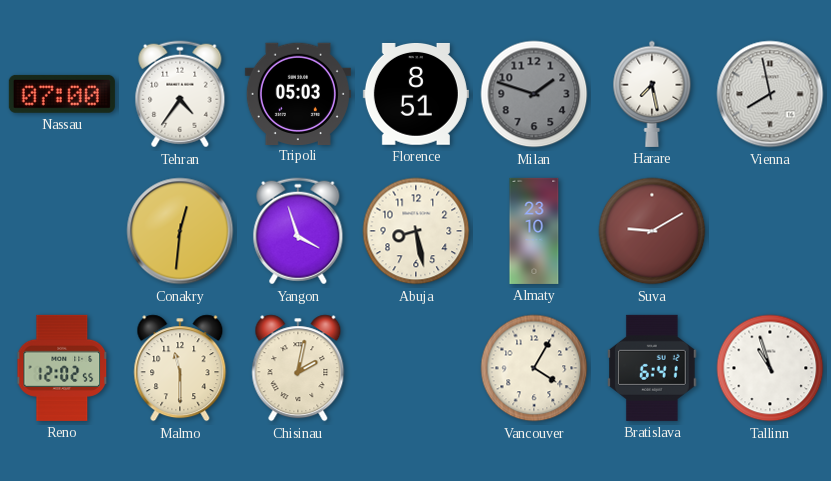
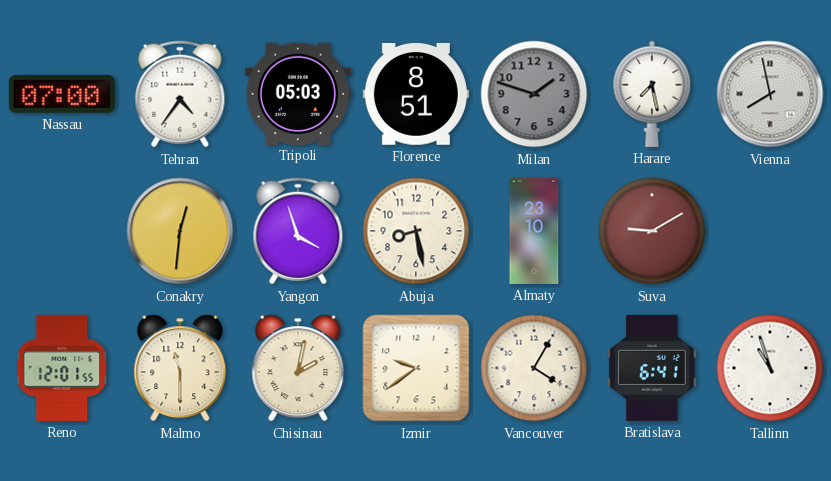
Reno: 12:02 -> 12:01
Izmir: none -> 9:39
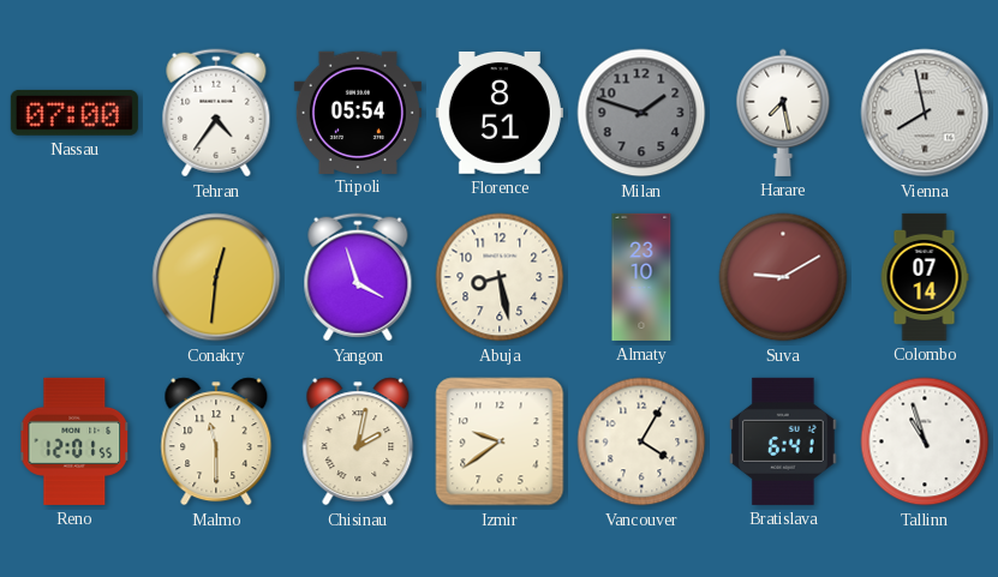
Tripoli: 05:03 -> 05:54
Colombo: none -> 07:14
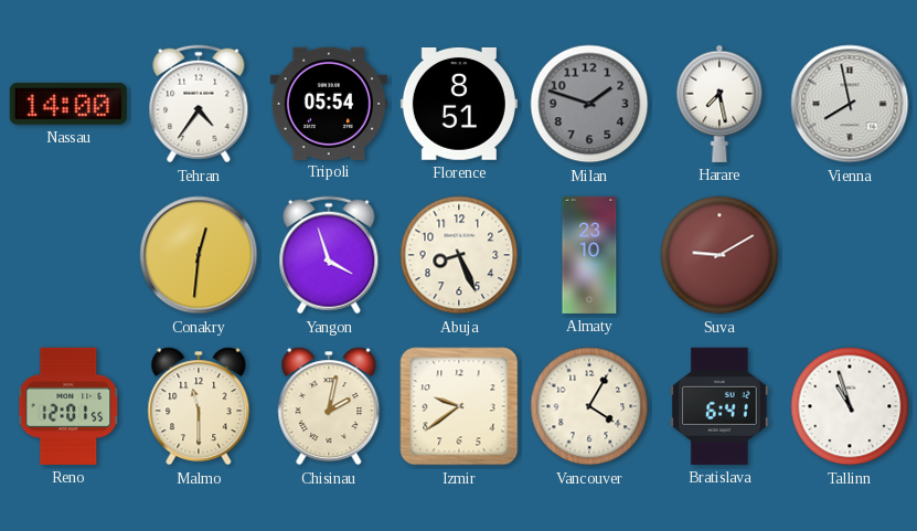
Nassau: 07:00 -> 14:00
Abuja: 8:28 -> 8:26
Colombo: 07:14 -> none
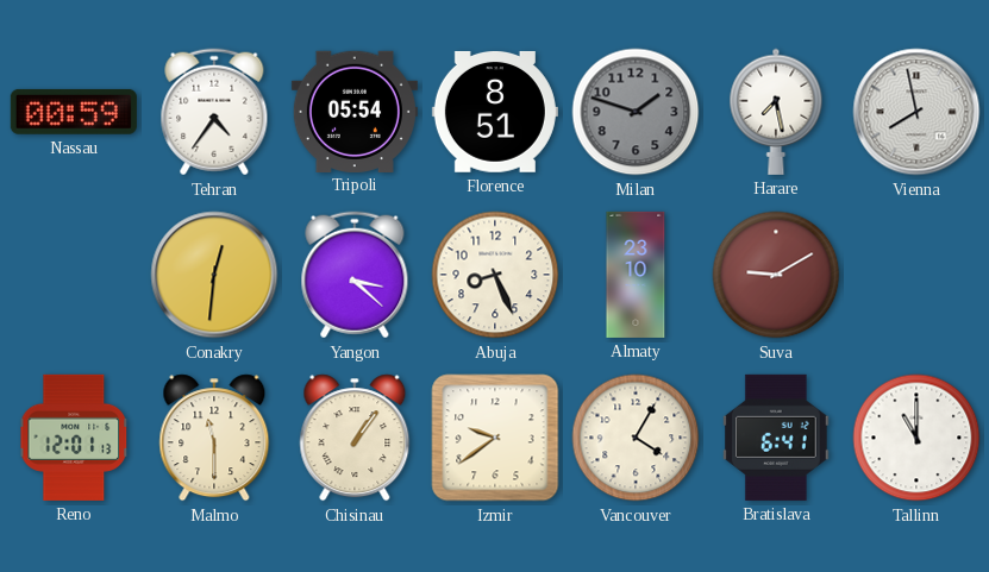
Nassau: 14:00 -> 00:59
Yangon: 3:57 -> 3:22
Reno: 12:01:55 -> 12:01:13
Chisinau: 2:02 -> 1:06
Tallinn: 10:57 -> 11:00
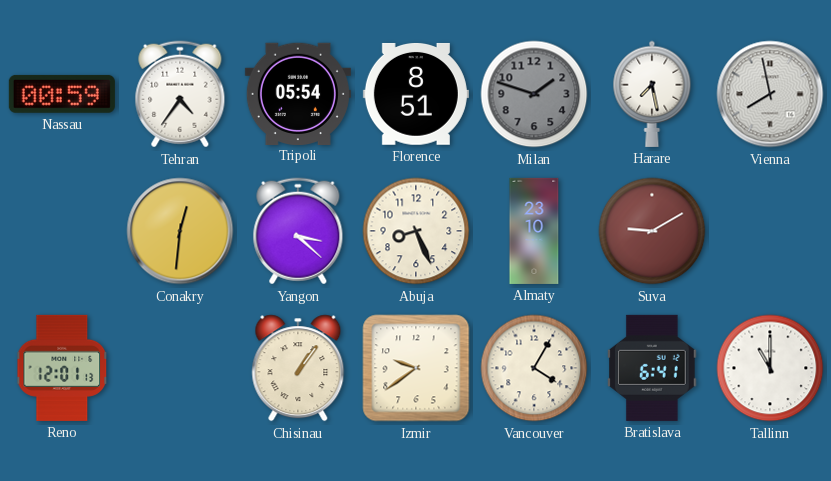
Malmo: 11:30 -> none
